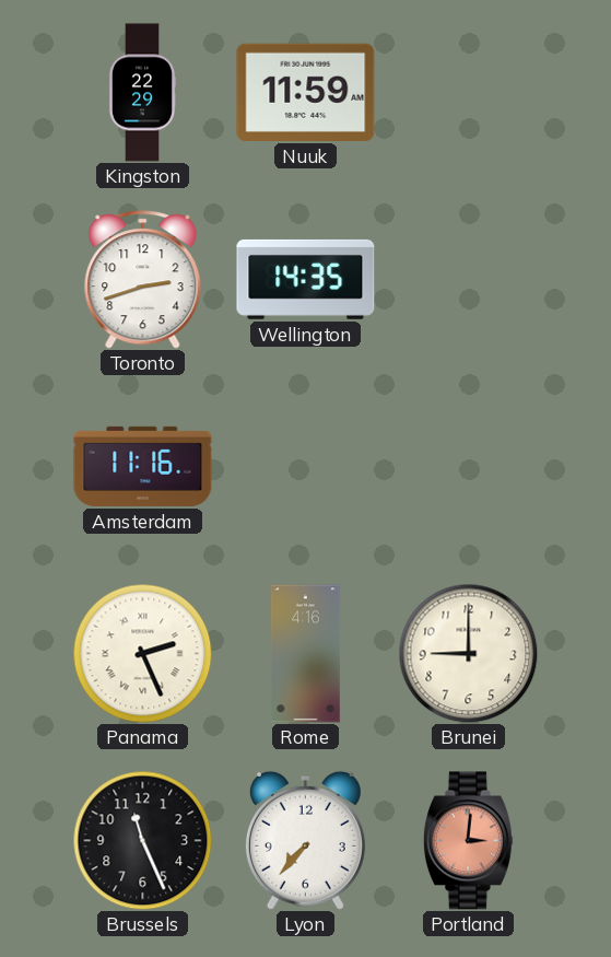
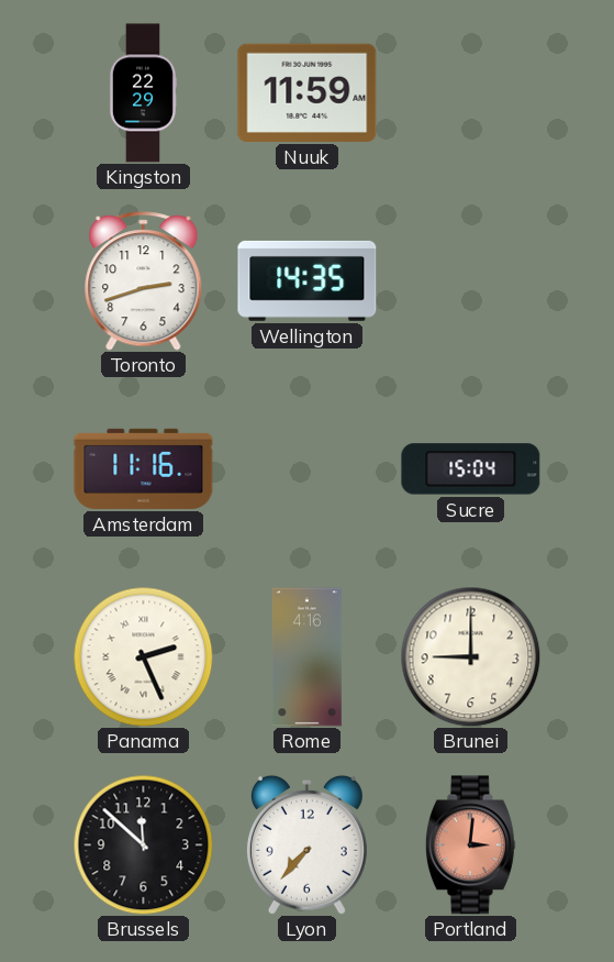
Sucre: none -> 15:04
Brussels: 11:26 -> 11:52
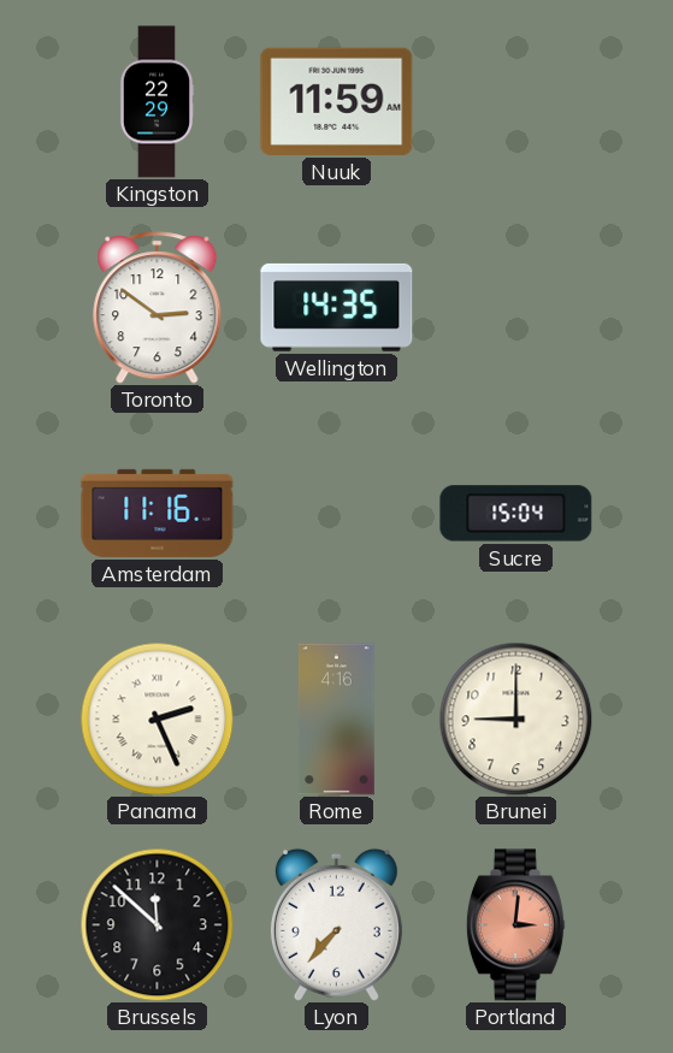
Toronto: 2:42 -> 2:51
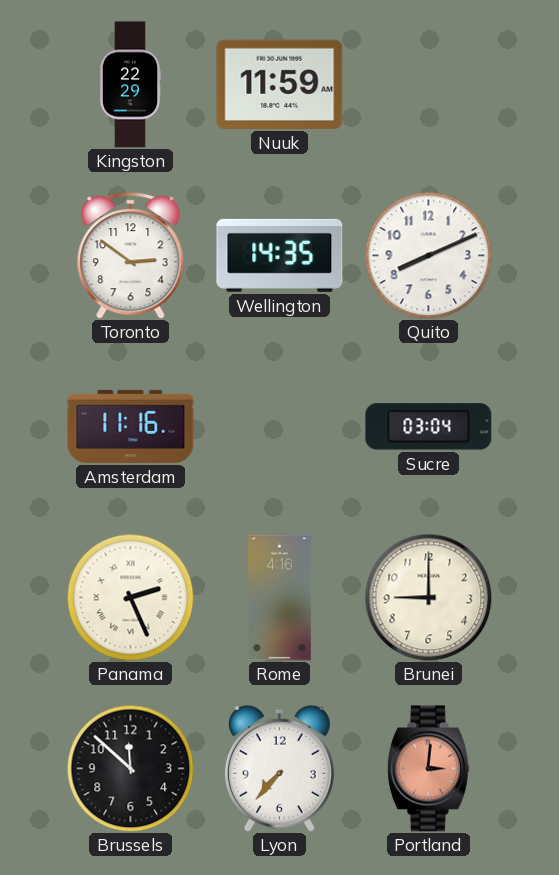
Quito: none -> 8:11
Sucre: 15:04 -> 03:04
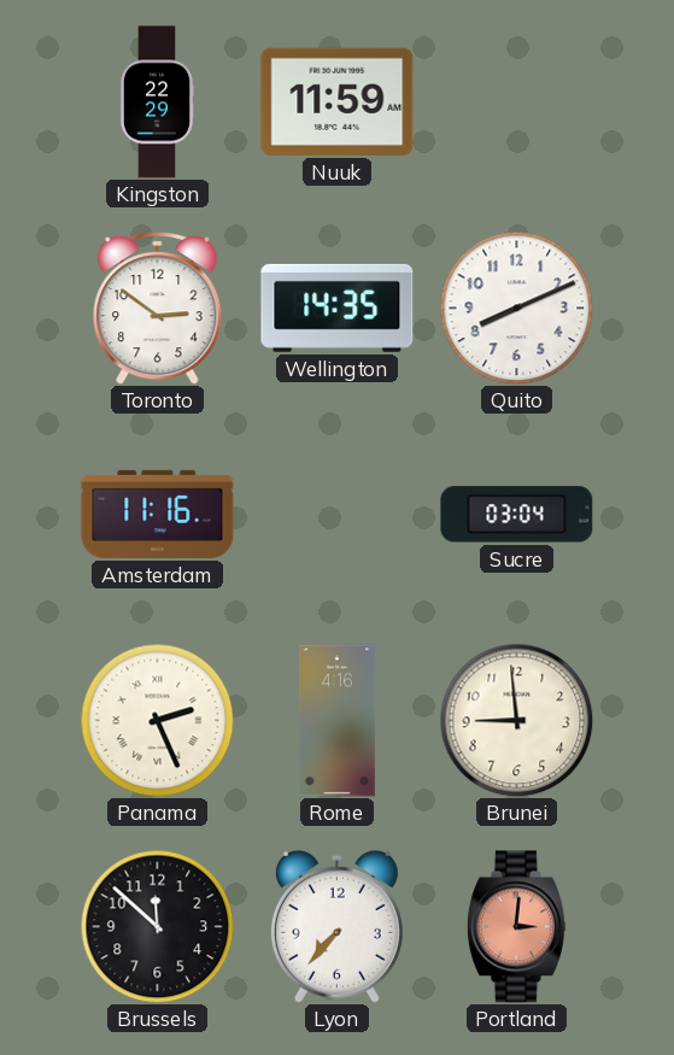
Brunei: 9:00 -> 8:59
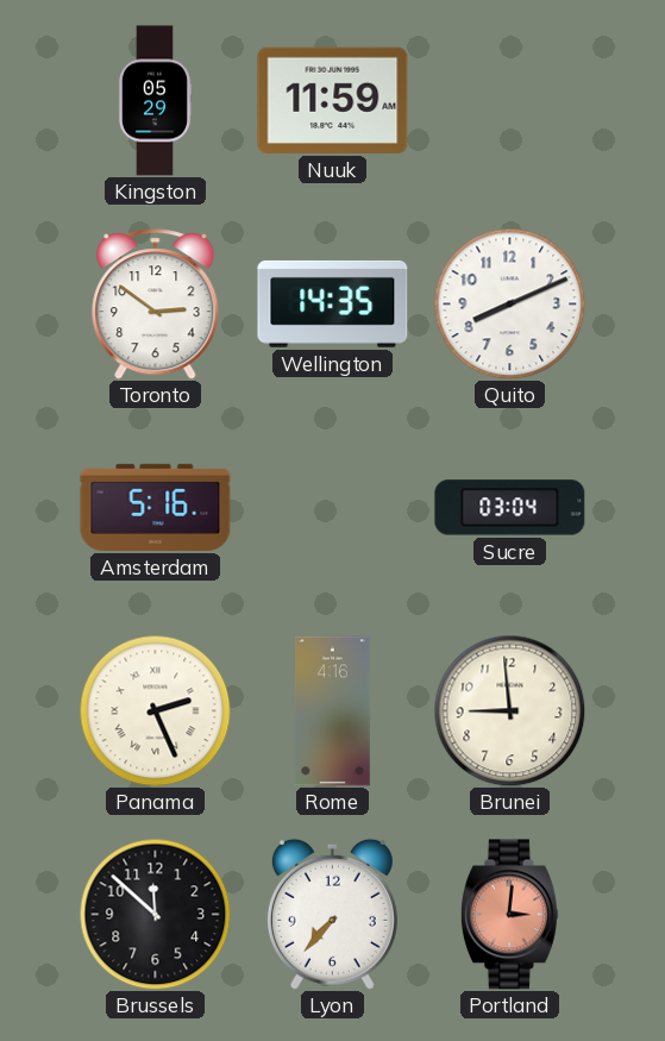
Kingston: 22:29 -> 05:29
Amsterdam: 11:16 -> 5:16
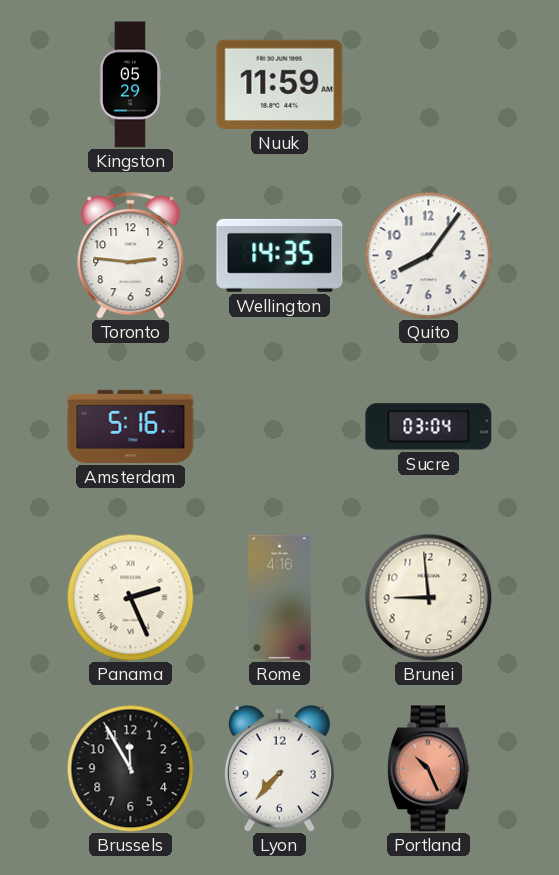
Toronto: 2:51 -> 2:46
Quito: 8:11 -> 8:06
Brussels: 11:52 -> 11:55
Portland: 3:01 -> 10:26
